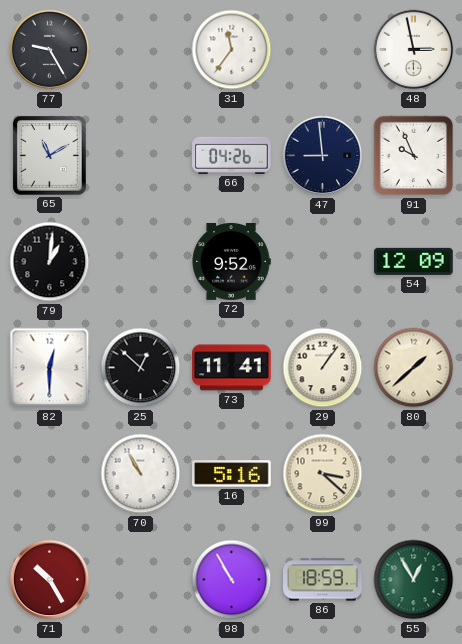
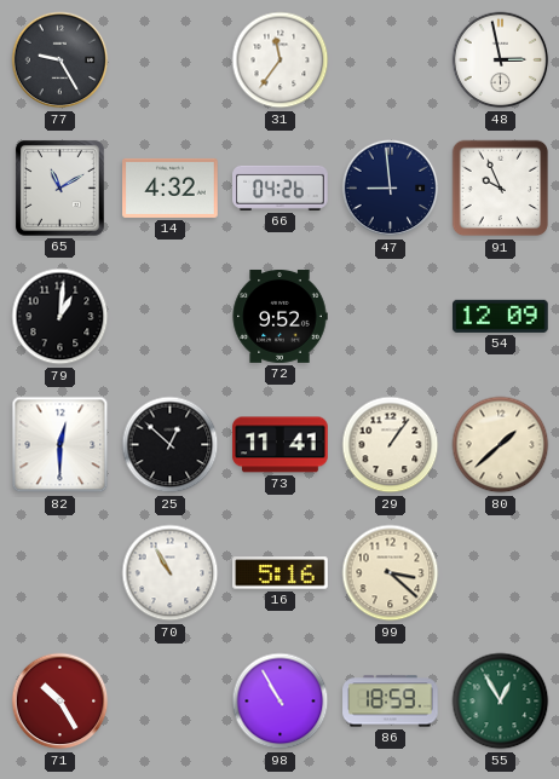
14: none -> 4:32
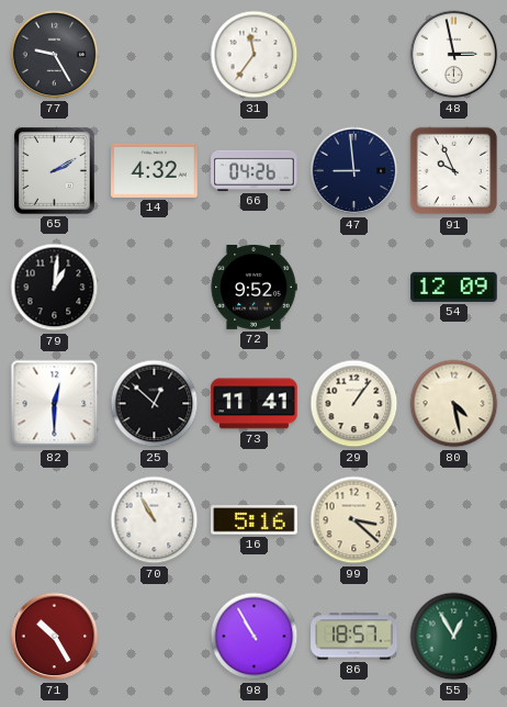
65: 11:10 -> 2:10
80: 1:38 -> 4:28
86: 18:59 -> 18:57
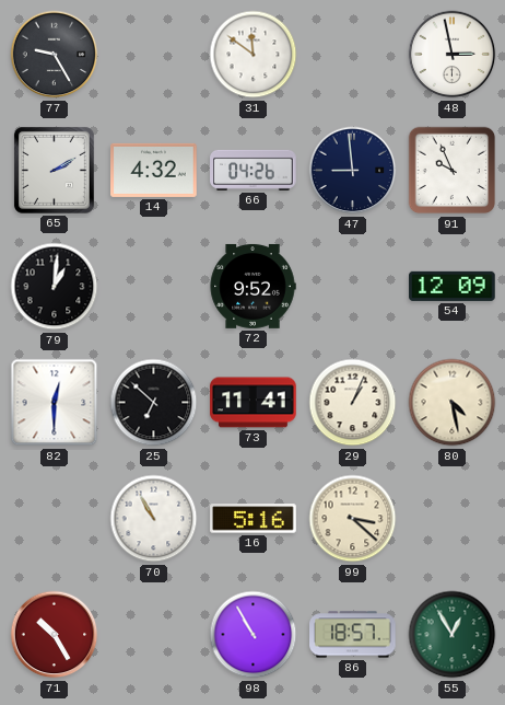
31: 11:36 -> 11:51
25: 12:52 -> 6:52
29: 1:06 -> 1:04
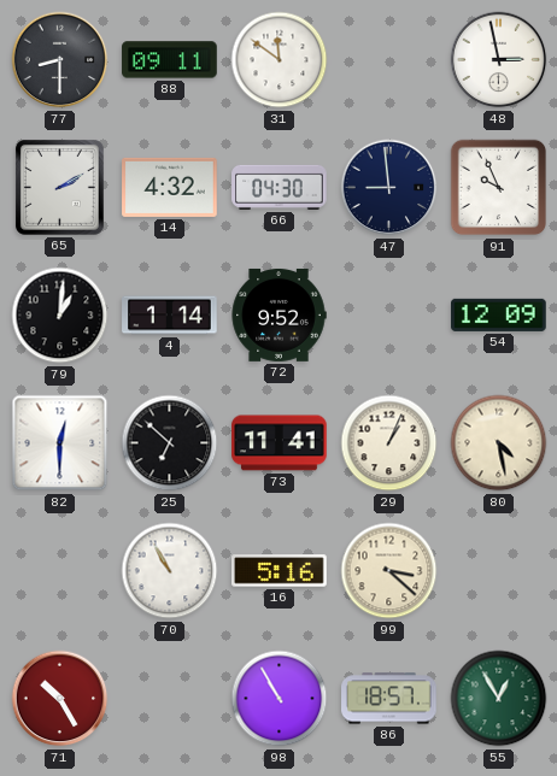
77: 9:25 -> 8:30
88: none -> 09:11
66: 04:26 -> 04:30
4: none -> 1:14
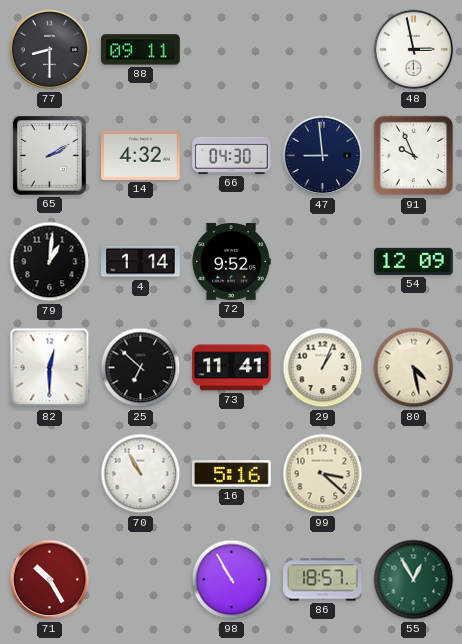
31: 11:51 -> none
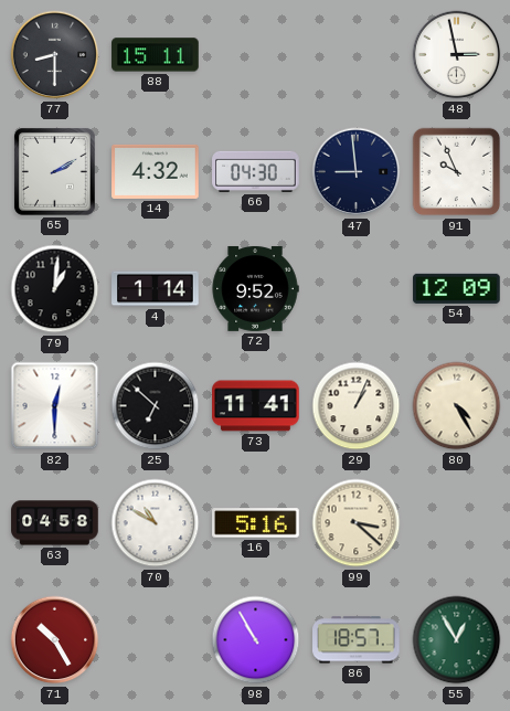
88: 09:11 -> 15:11
80: 4:28 -> 4:25
63: none -> 04:58
70: 10:55 -> 10:50
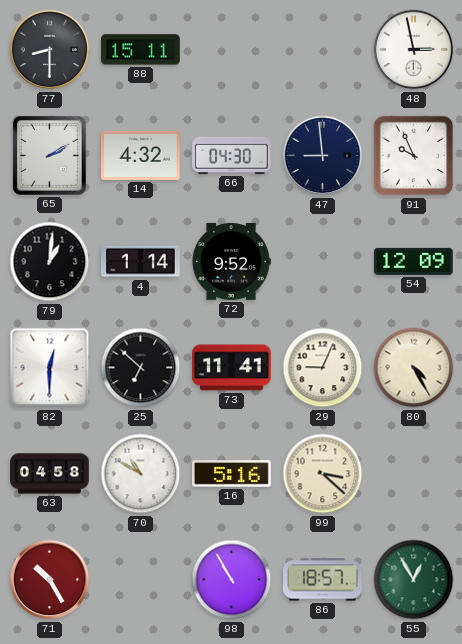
29: 1:04 -> 9:04
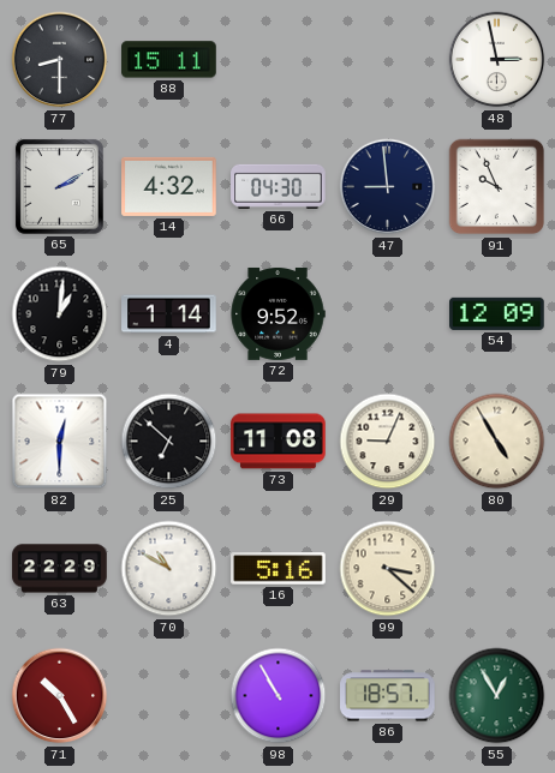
73: 11:41 -> 11:08
80: 4:25 -> 4:55
63: 04:58 -> 22:29
